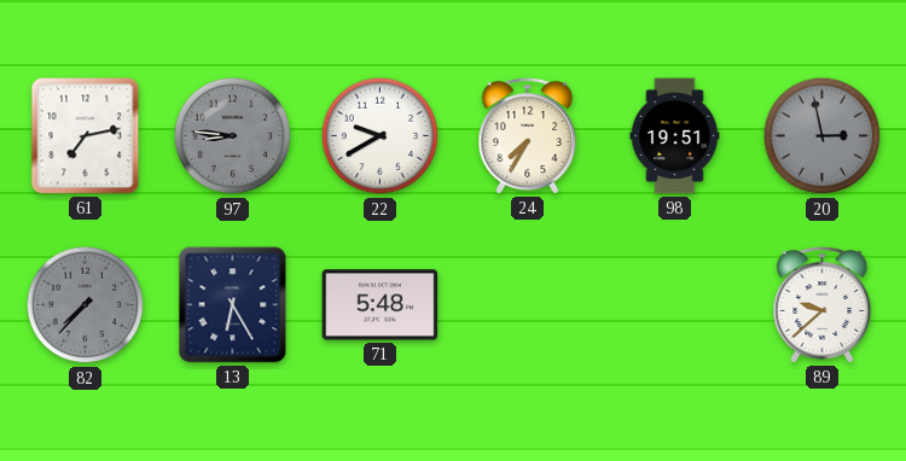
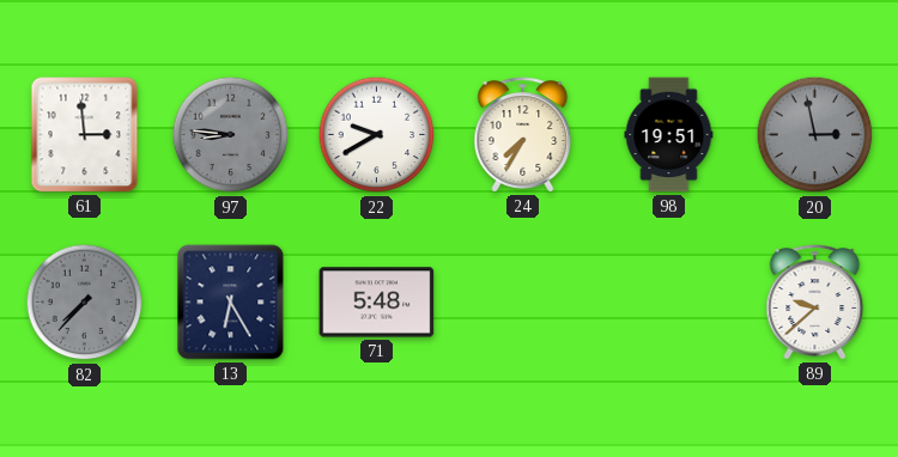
61: 7:13 -> 2:59
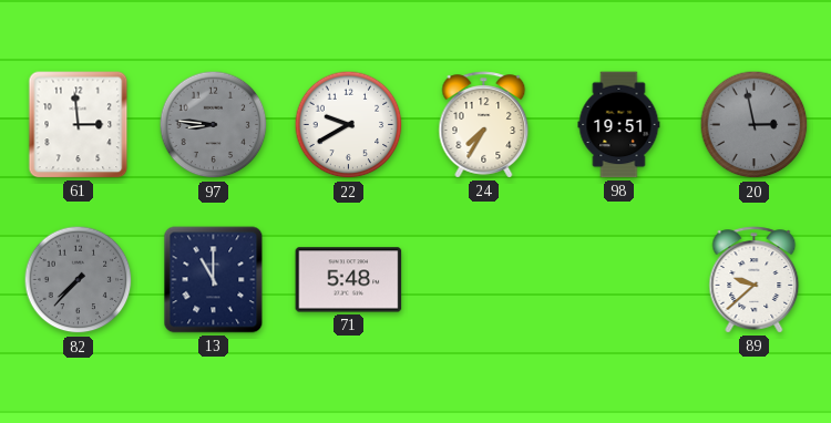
13: 6:25 -> 11:00
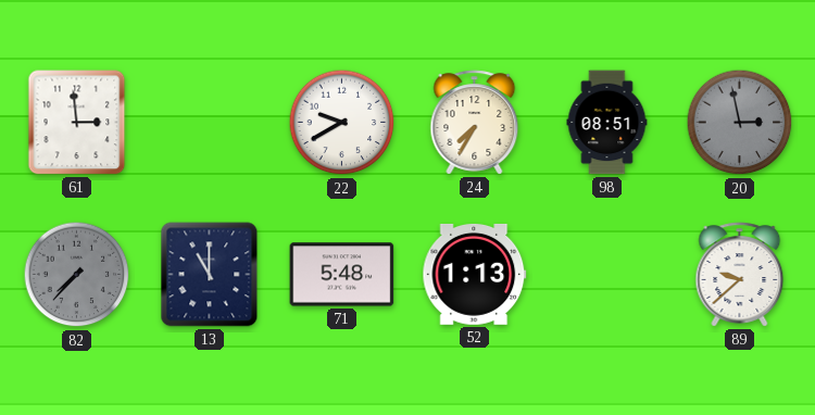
97: 8:46 -> none
98: 19:51 -> 08:51
52: none -> 1:13
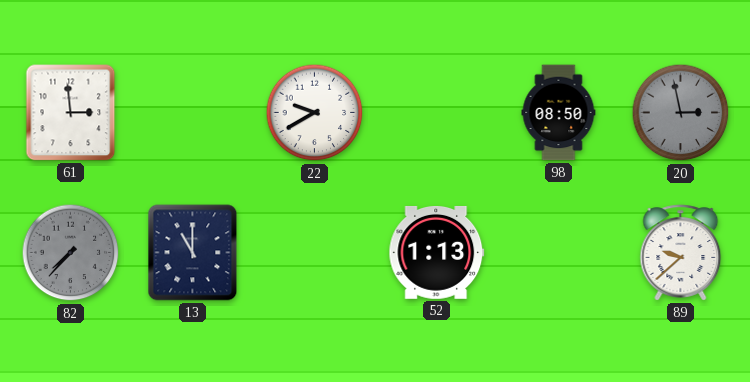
24: 7:35 -> none
98: 08:51 -> 08:50
71: 5:48 -> none
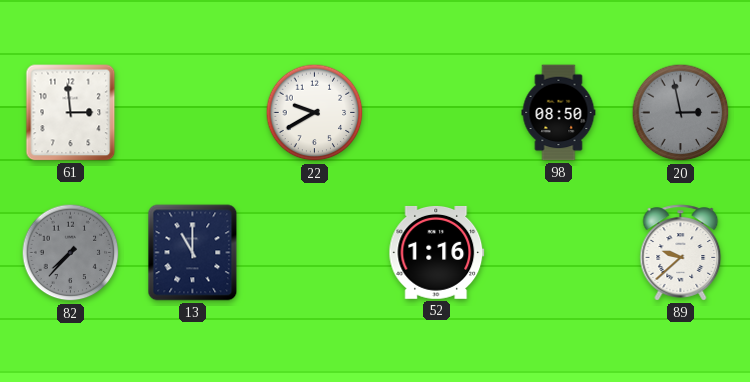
52: 1:13 -> 1:16
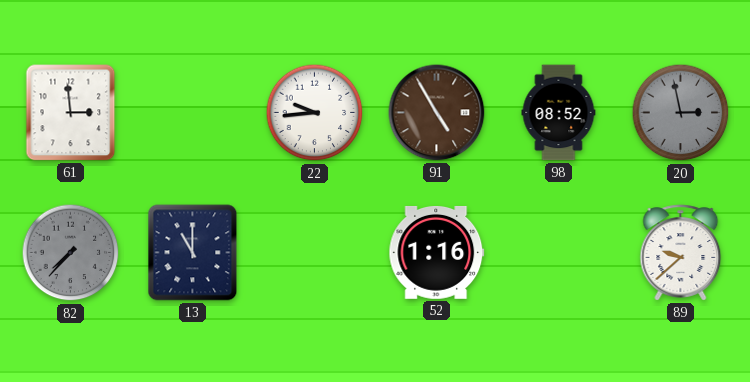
22: 9:40 -> 9:44
91: none -> 4:55
98: 08:50 -> 08:52
